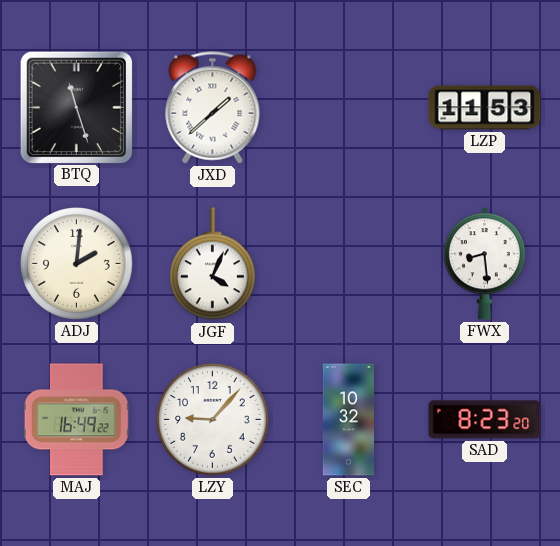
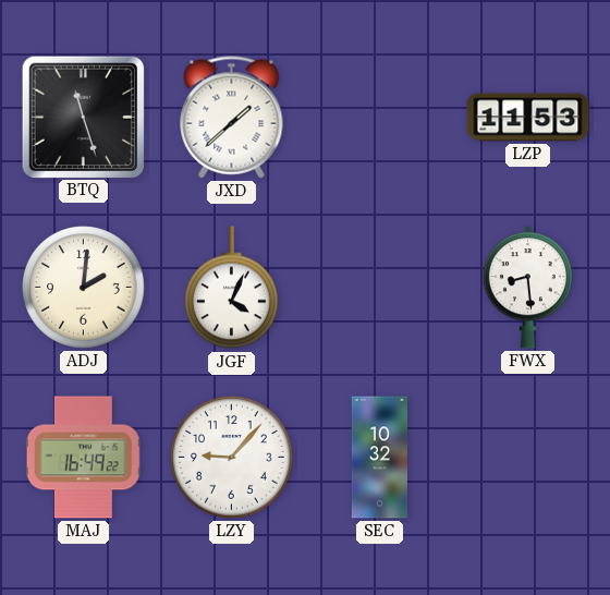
SAD: 8:23 -> none
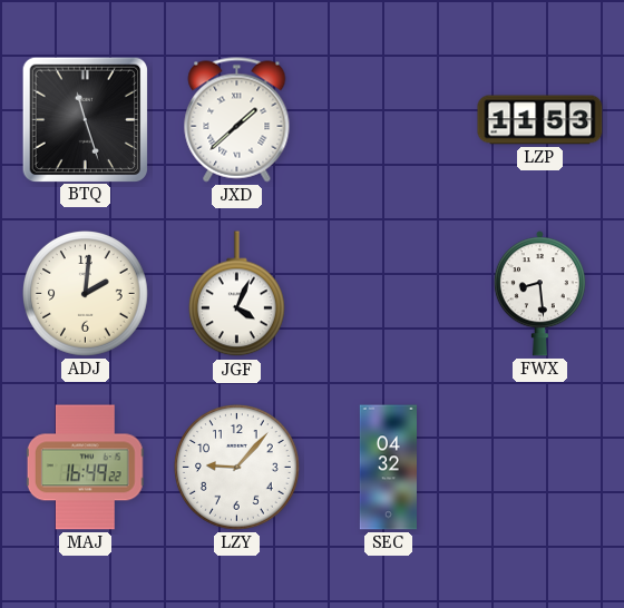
SEC: 10:32 -> 04:32
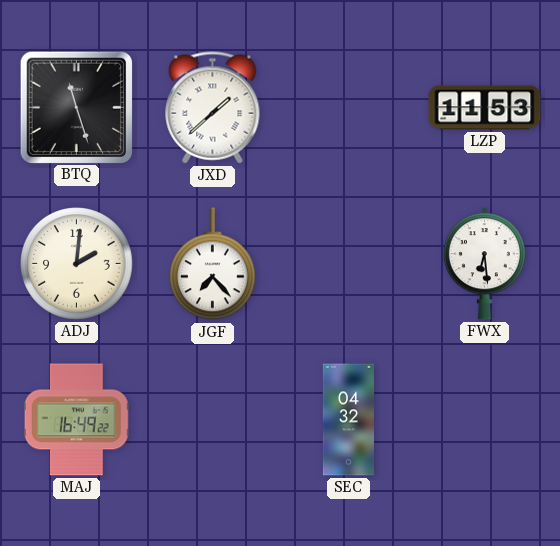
JGF: 4:04 -> 7:23
FWX: 8:29 -> 6:29
LZY: 9:07 -> none
